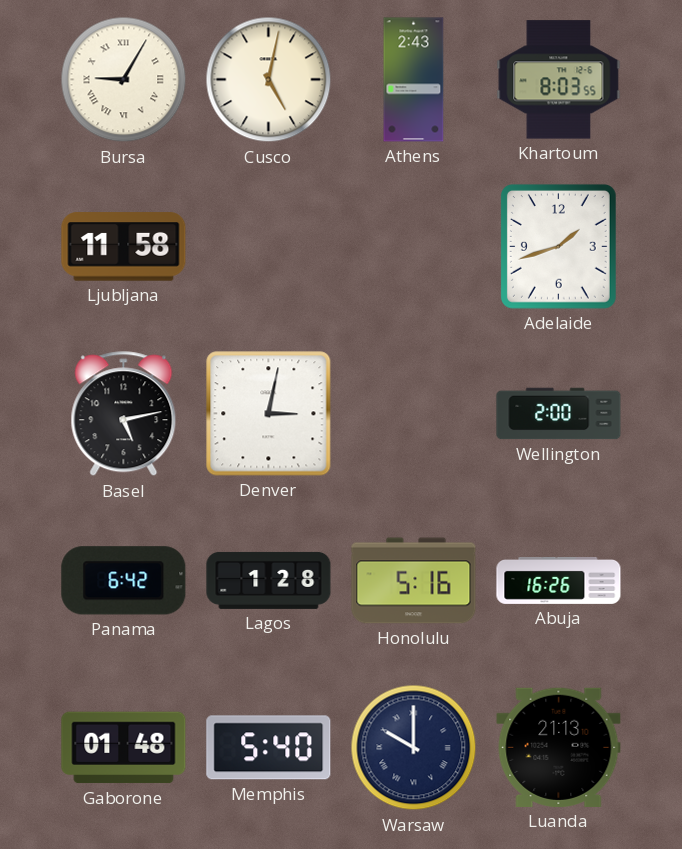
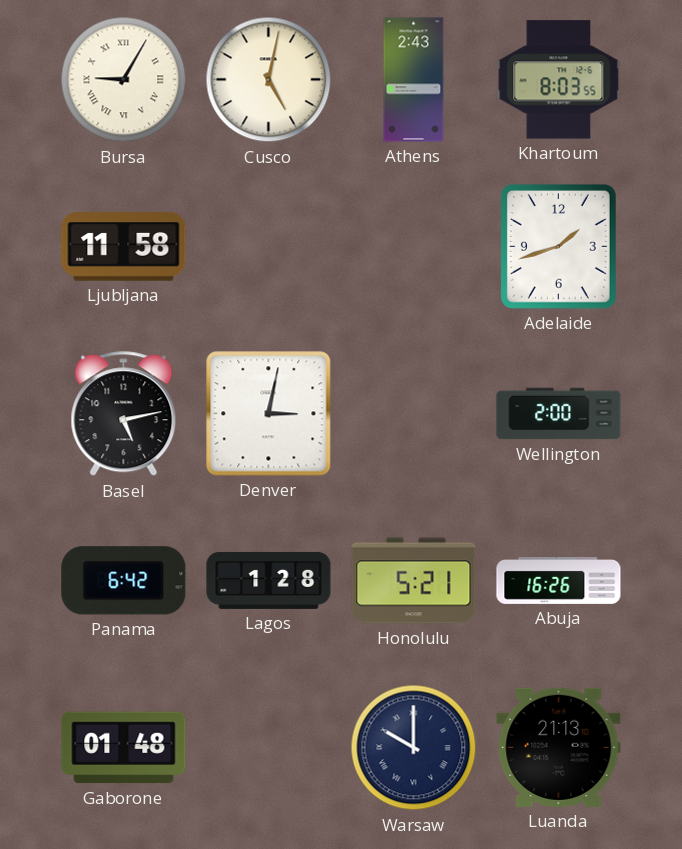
Honolulu: 5:16 -> 5:21
Memphis: 5:40 -> none
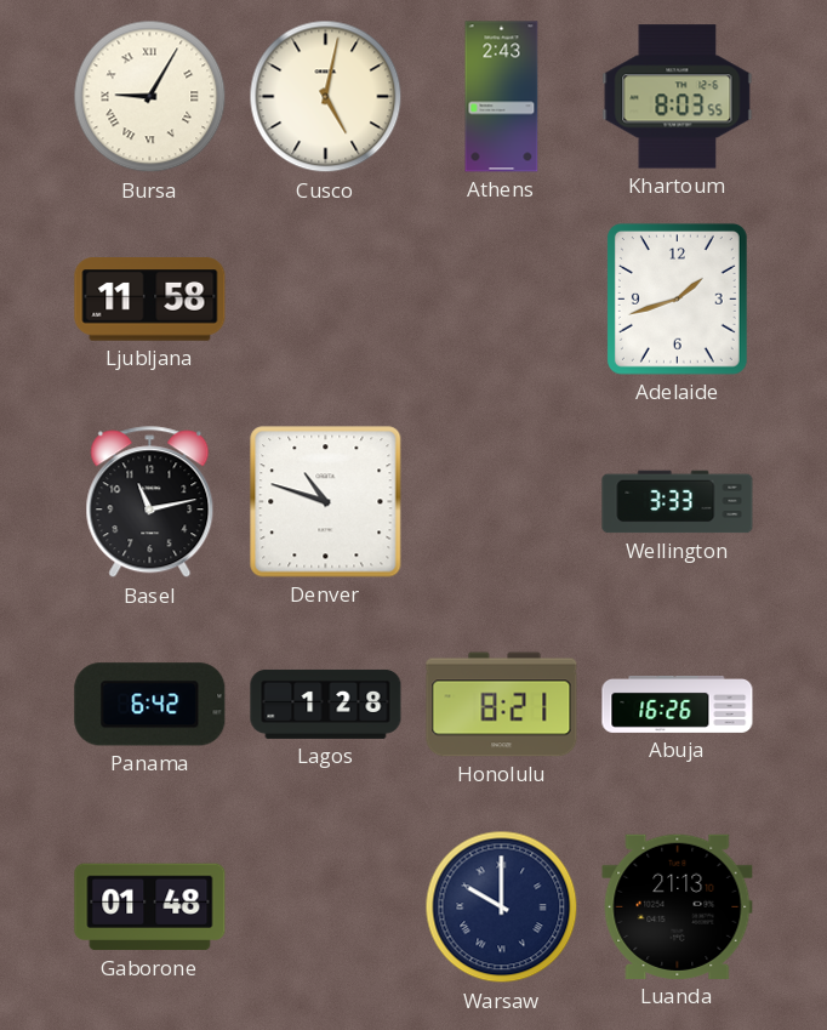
Basel: 5:13 -> 11:13
Denver: 3:02 -> 10:48
Wellington: 2:00 -> 3:33
Honolulu: 5:21 -> 8:21
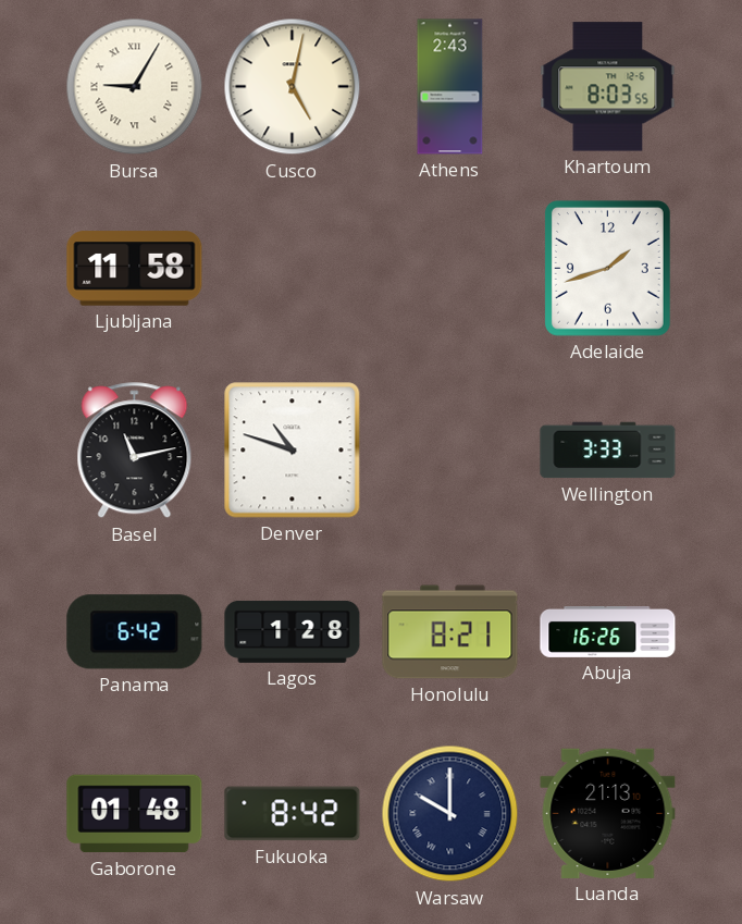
Fukuoka: none -> 8:42
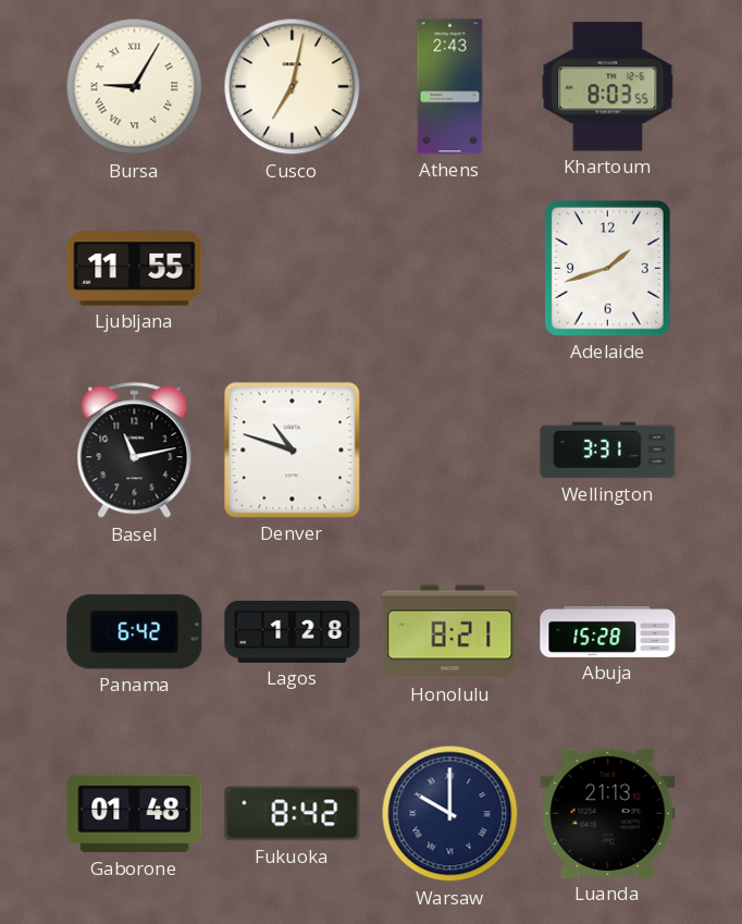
Cusco: 5:02 -> 7:02
Ljubljana: 11:58 -> 11:55
Wellington: 3:33 -> 3:31
Abuja: 16:26 -> 15:28
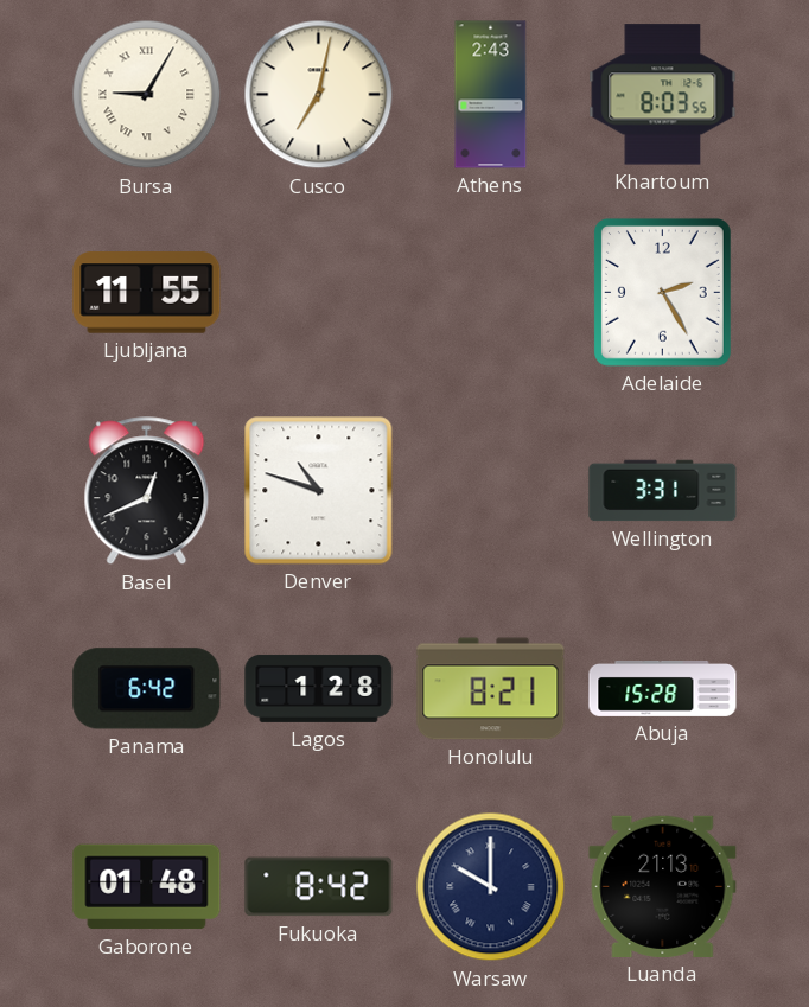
Adelaide: 1:42 -> 2:25
Basel: 11:13 -> 12:41
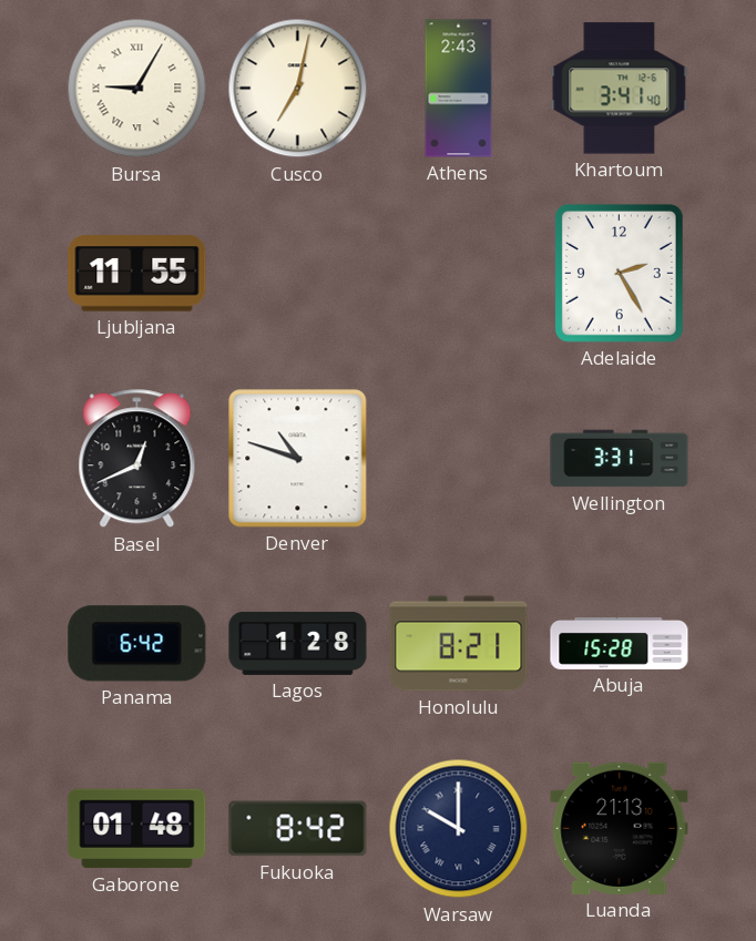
Khartoum: 8:03 -> 3:41
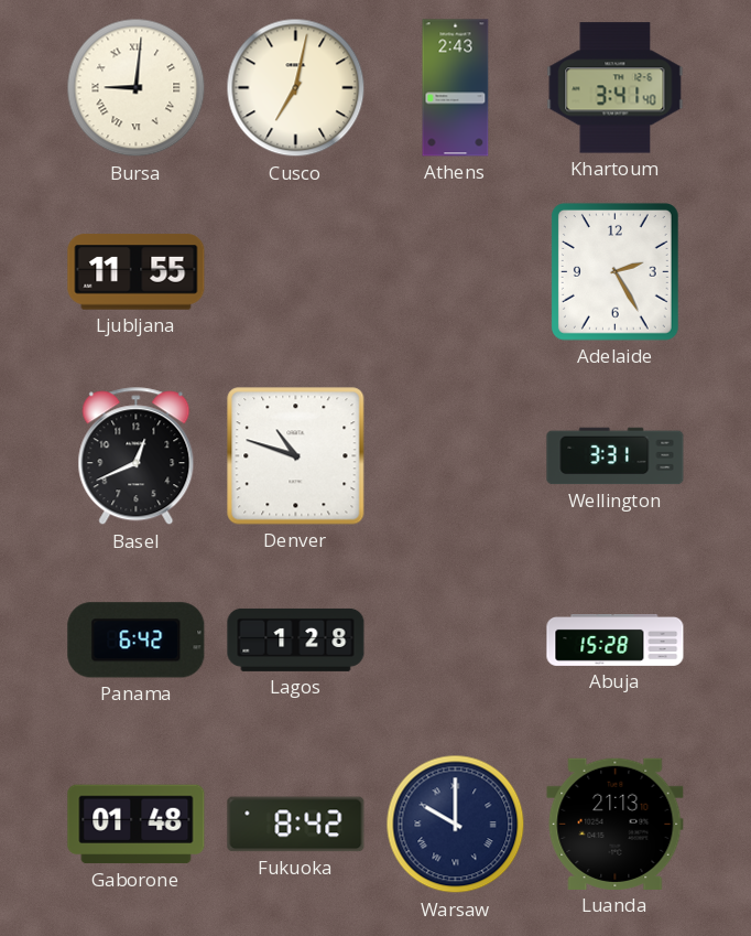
Bursa: 9:05 -> 9:01
Honolulu: 8:21 -> none
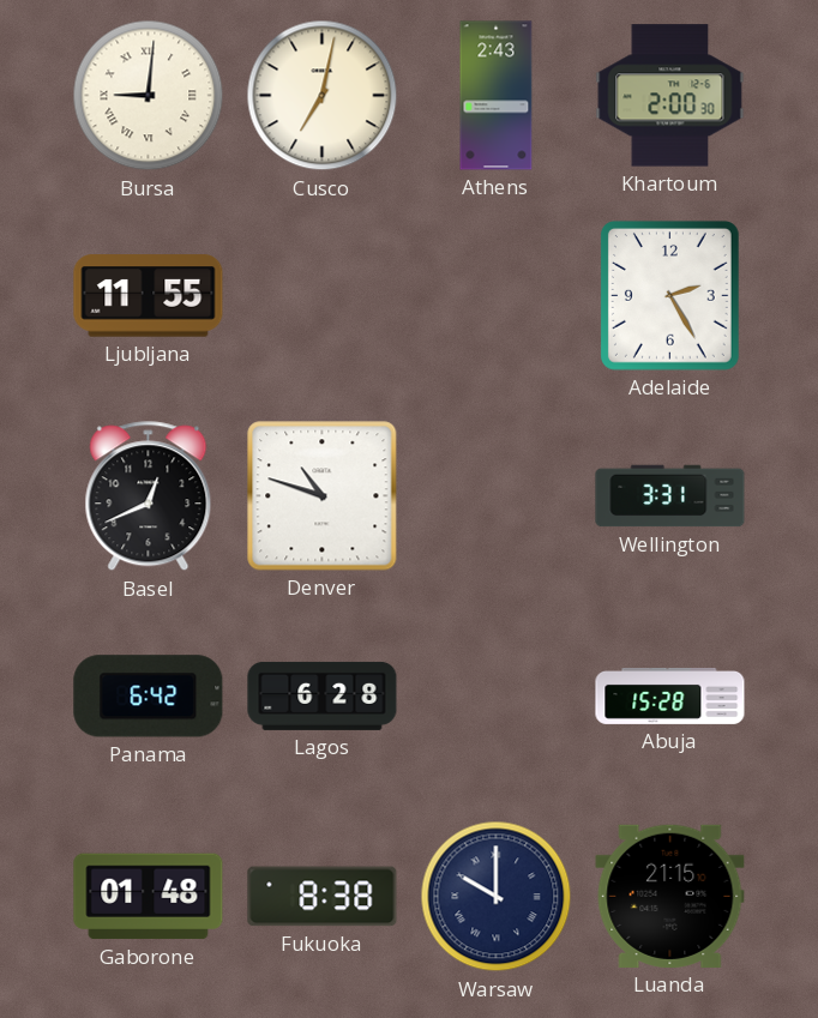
Khartoum: 3:41 -> 2:00
Lagos: 1:28 -> 6:28
Fukuoka: 8:42 -> 8:38
Luanda: 21:13 -> 21:15
